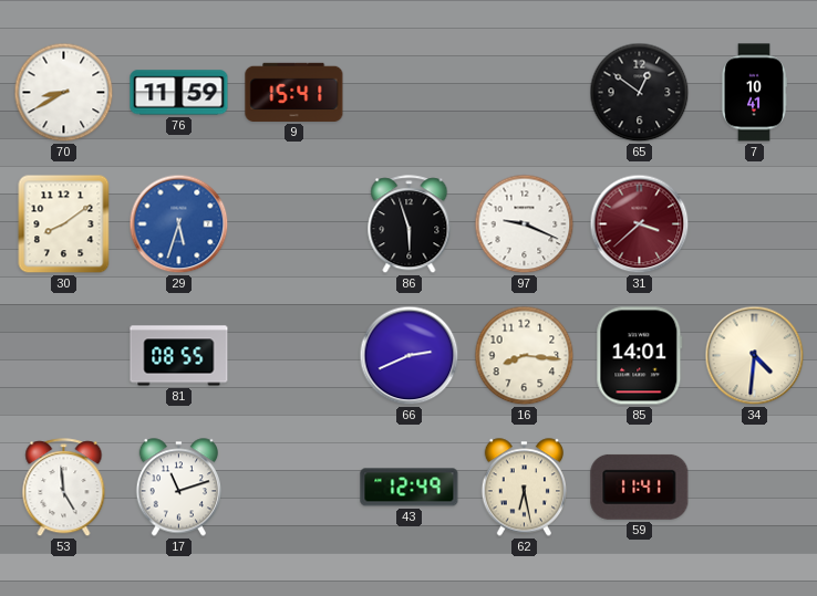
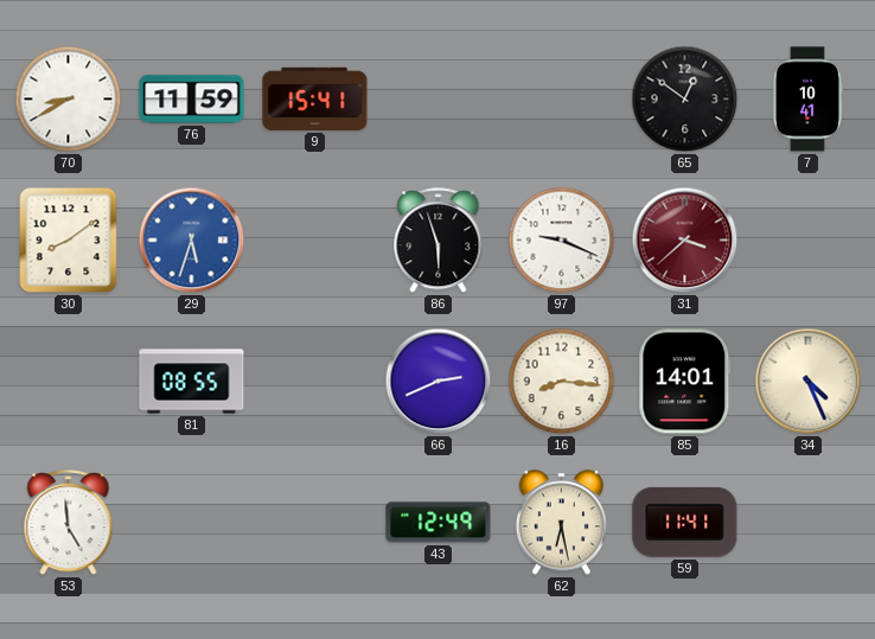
34: 4:31 -> 4:26
17: 11:12 -> none
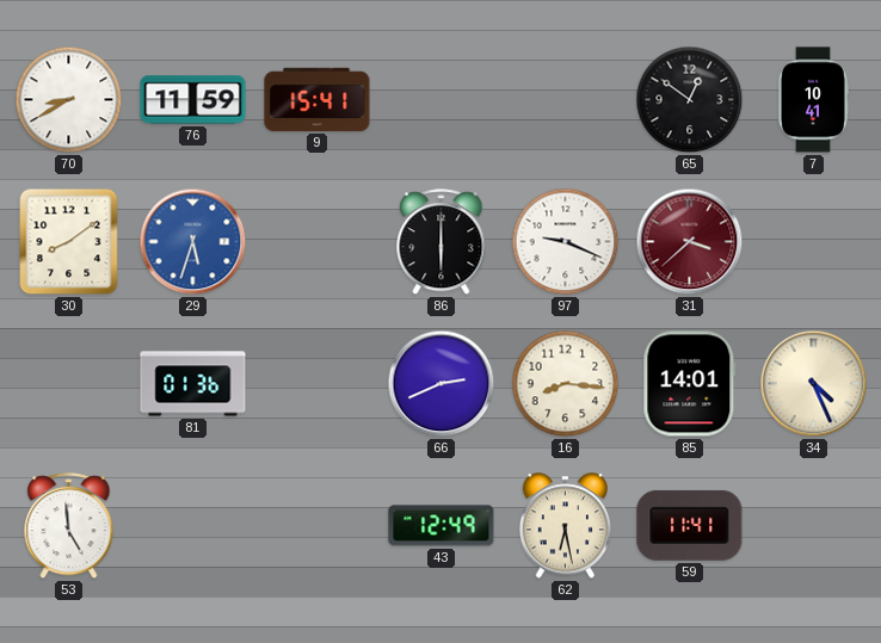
86: 5:57 -> 6:00
81: 08:55 -> 01:36
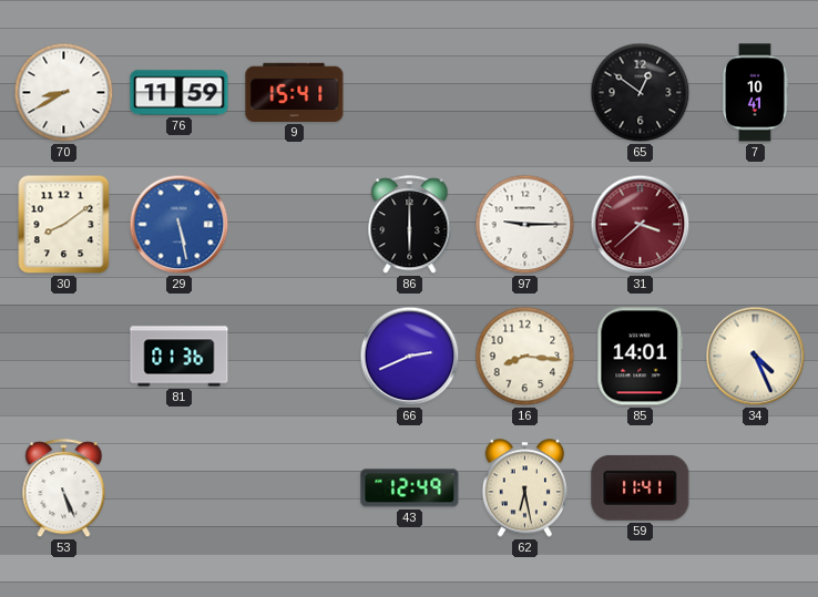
29: 5:33 -> 5:28
97: 9:19 -> 9:15
53: 4:59 -> 5:26
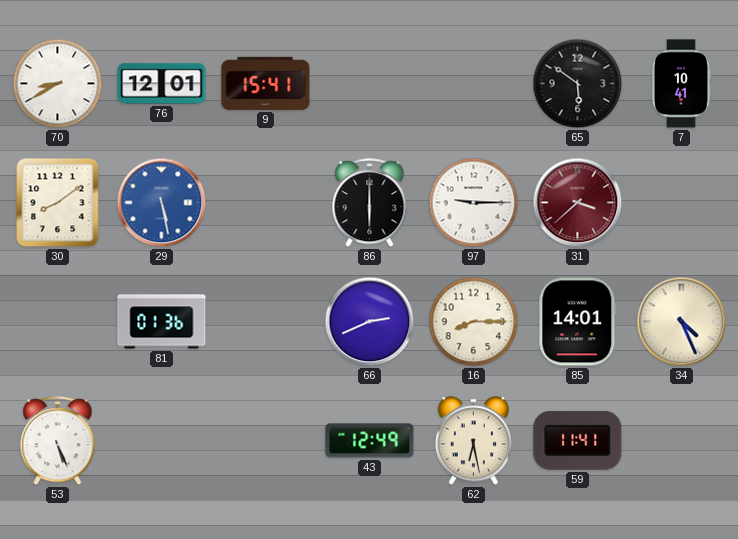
76: 11:59 -> 12:01
65: 12:51 -> 5:51
16: 8:16 -> 8:15
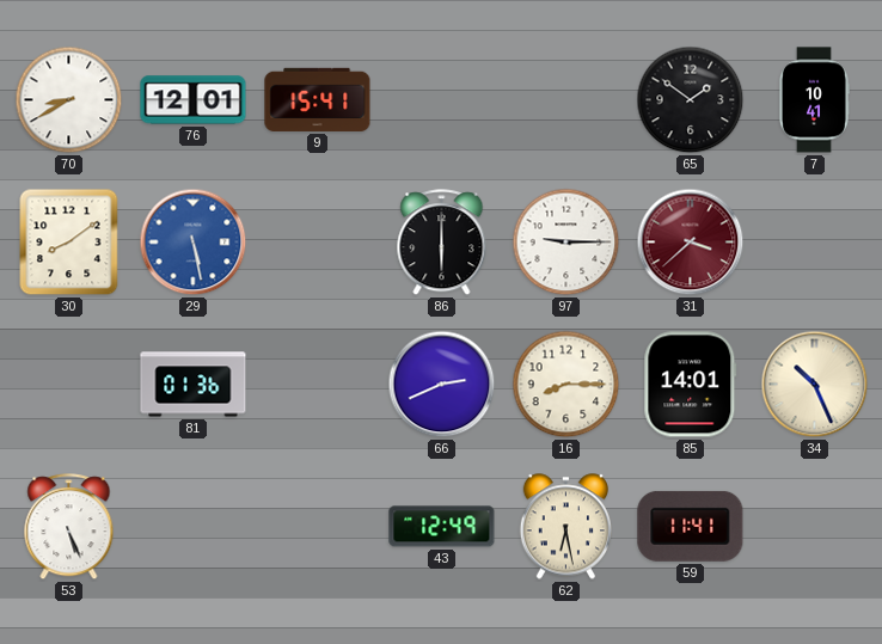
65: 5:51 -> 1:51
34: 4:26 -> 10:26
